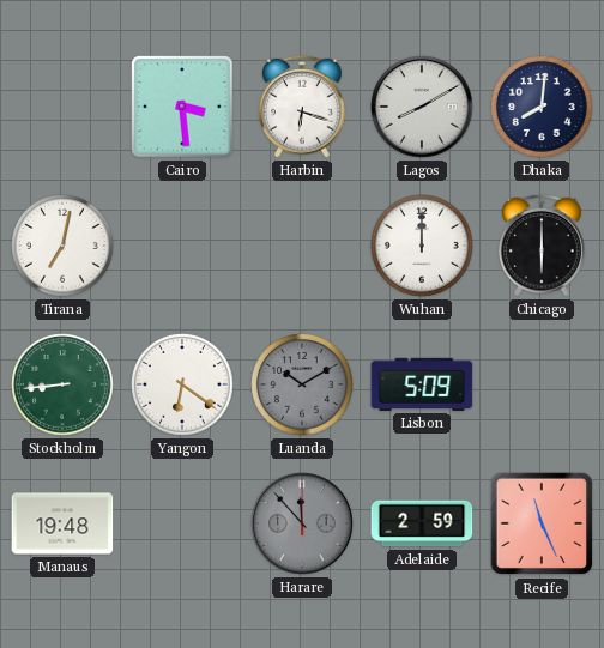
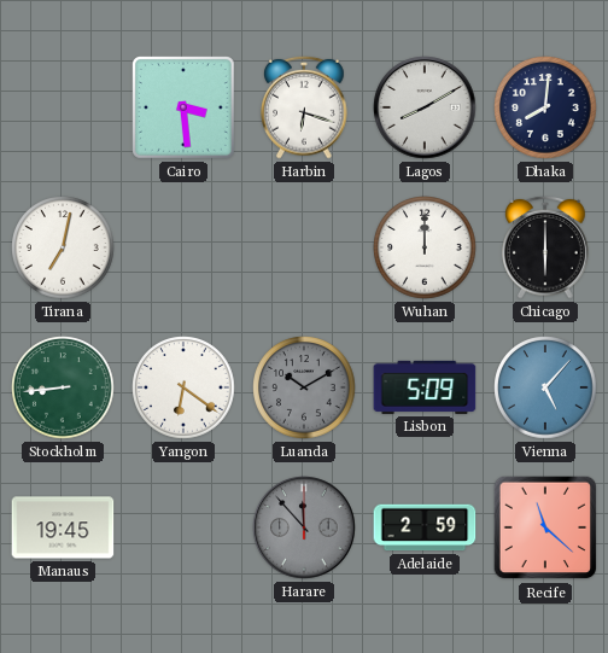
Vienna: none -> 5:07
Manaus: 19:48 -> 19:45
Recife: 11:26 -> 11:22
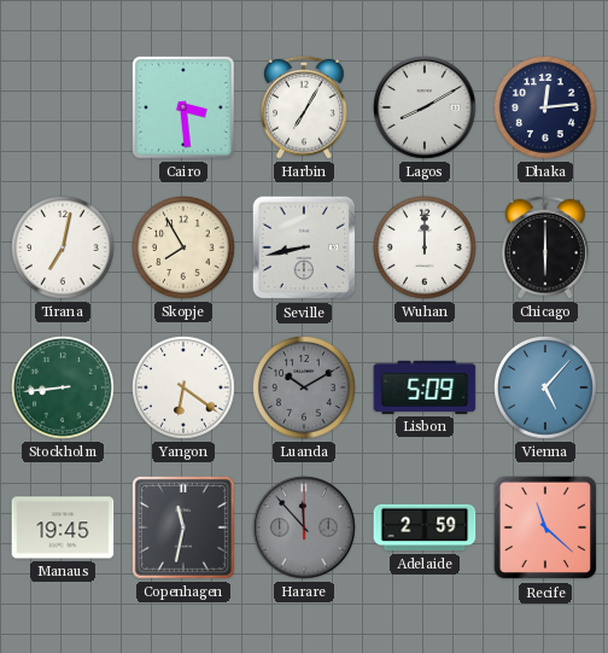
Harbin: 6:18 -> 7:05
Dhaka: 8:01 -> 12:14
Skopje: none -> 7:55
Seville: none -> 8:43
Copenhagen: none -> 11:32
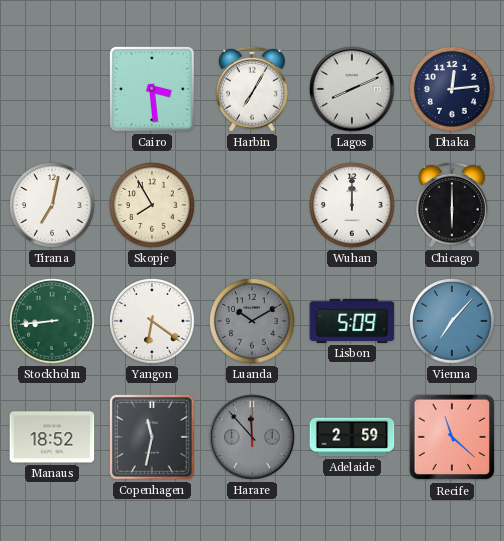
Lagos: 8:10 -> 8:11
Seville: 8:43 -> none
Vienna: 5:07 -> 7:07
Manaus: 19:45 -> 18:52
